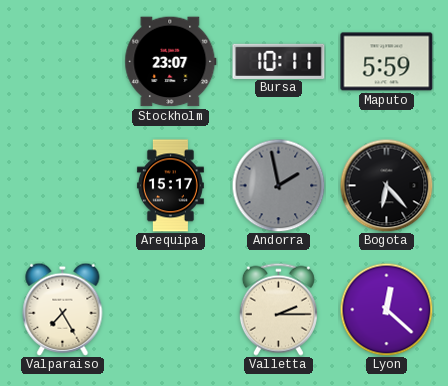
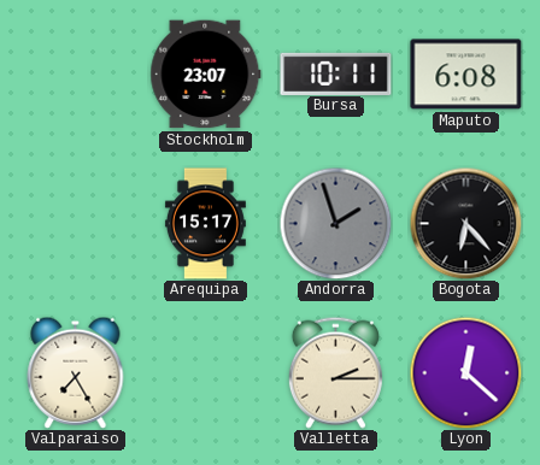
Maputo: 5:59 -> 6:08
Andorra: 1:58 -> 1:57
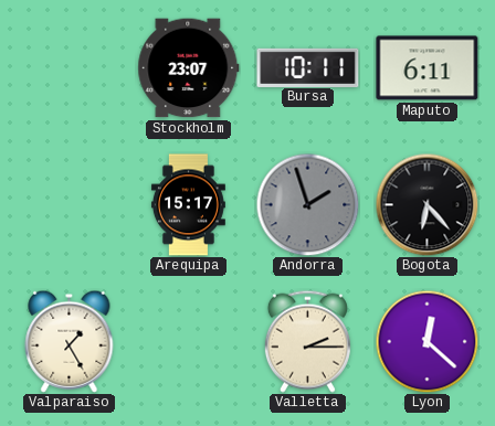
Maputo: 6:08 -> 6:11
Valparaiso: 7:25 -> 1:25
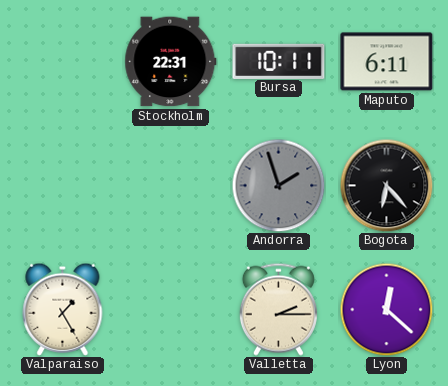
Stockholm: 23:07 -> 22:31
Arequipa: 15:17 -> none
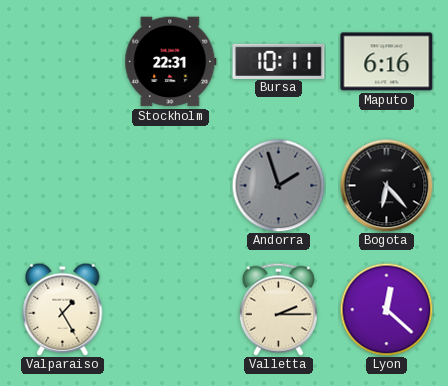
Maputo: 6:11 -> 6:16
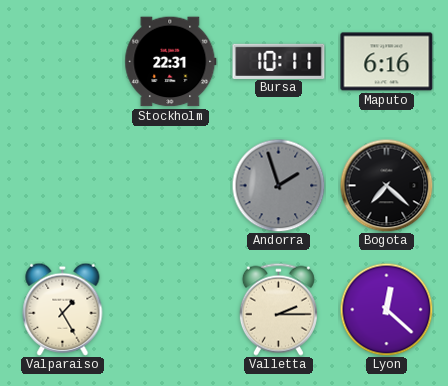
Bogota: 6:23 -> 7:22
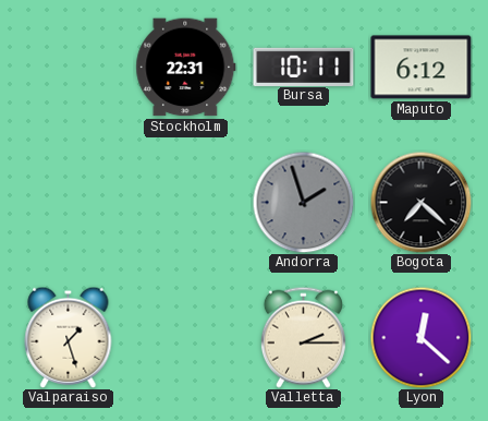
Maputo: 6:16 -> 6:12
Valparaiso: 1:25 -> 1:27
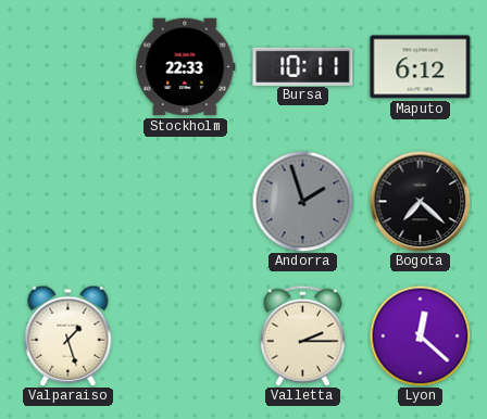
Stockholm: 22:31 -> 22:33
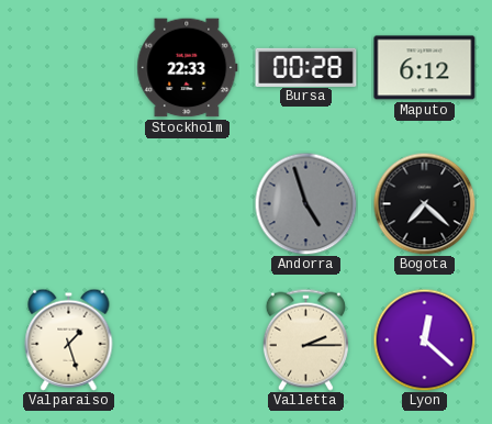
Bursa: 10:11 -> 00:28
Andorra: 1:57 -> 4:57
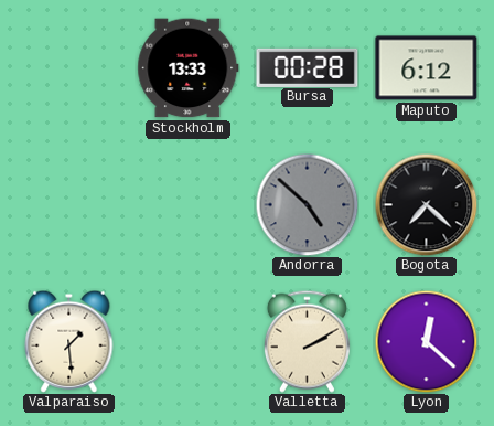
Stockholm: 22:33 -> 13:33
Andorra: 4:57 -> 4:52
Valparaiso: 1:27 -> 1:29
Valletta: 2:15 -> 2:10
